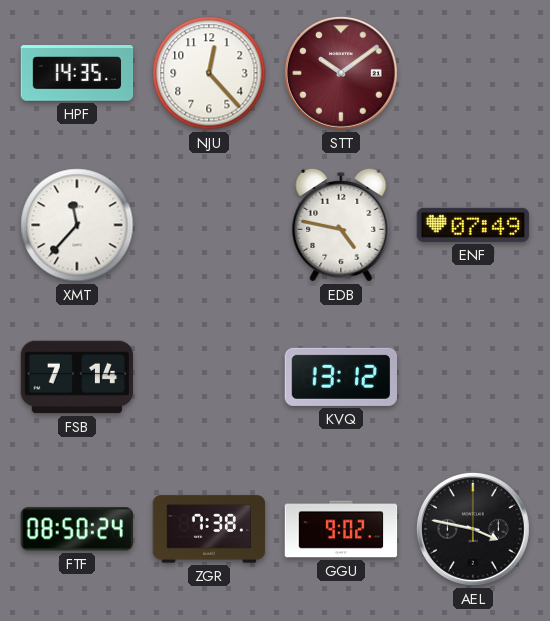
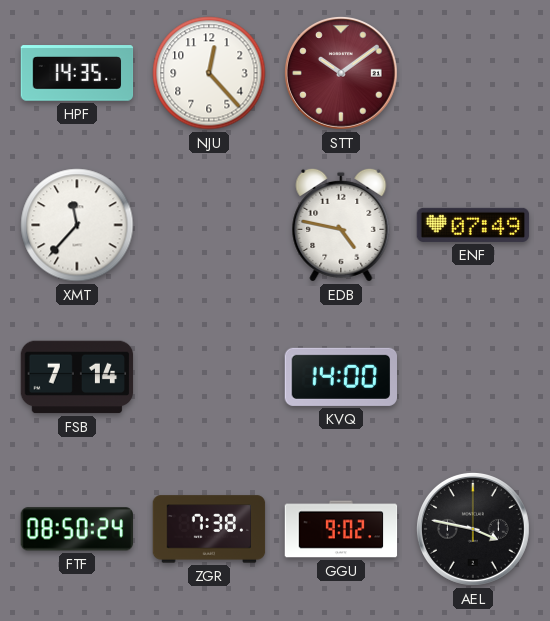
KVQ: 13:12 -> 14:00
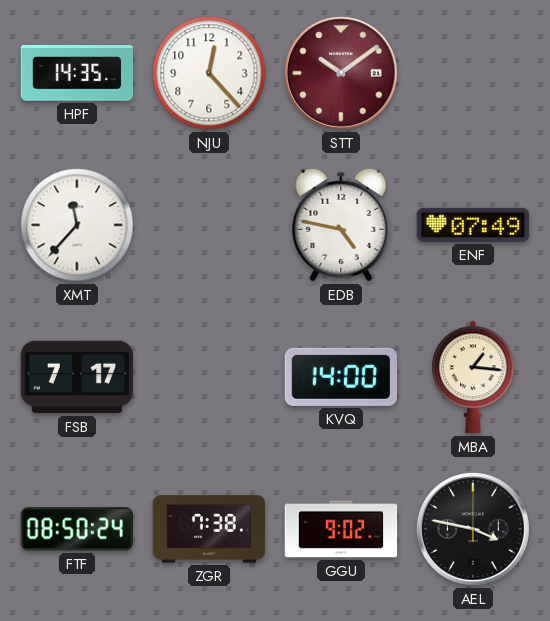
FSB: 7:14 -> 7:17
MBA: none -> 1:16
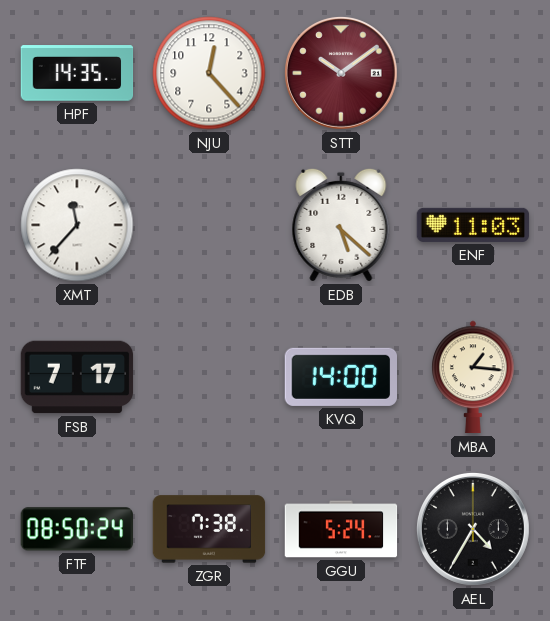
EDB: 4:47 -> 5:22
ENF: 07:49 -> 11:03
GGU: 9:02 -> 5:24
AEL: 3:47 -> 4:35
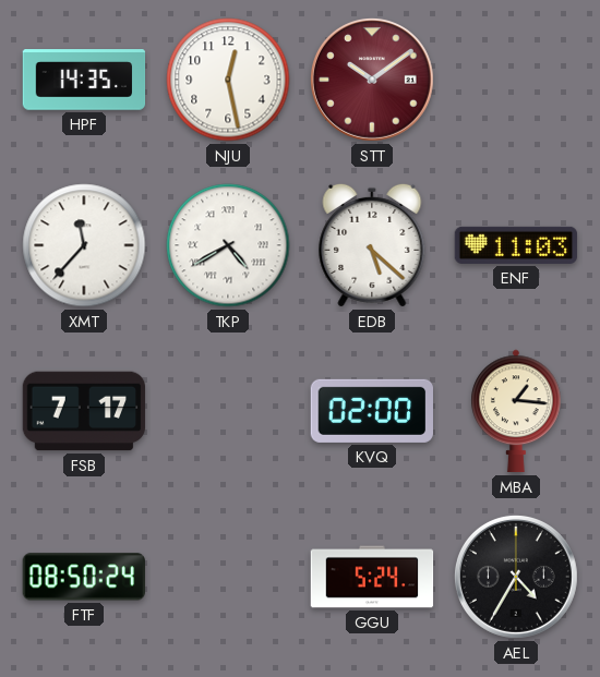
NJU: 12:23 -> 12:28
TKP: none -> 4:40
KVQ: 14:00 -> 02:00
ZGR: 7:38 -> none
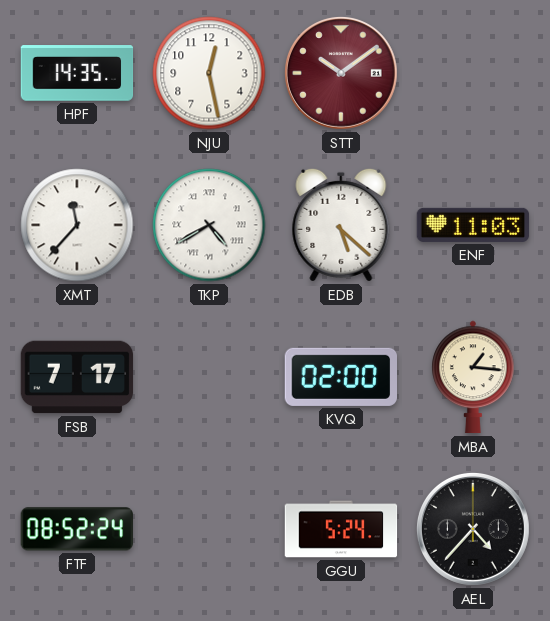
FTF: 08:50 -> 08:52
AEL: 4:35 -> 4:37
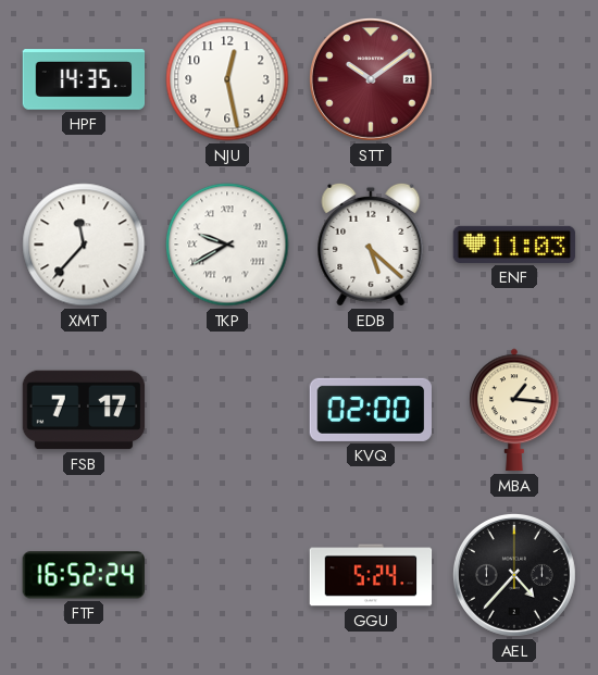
TKP: 4:40 -> 9:40
FTF: 08:52 -> 16:52
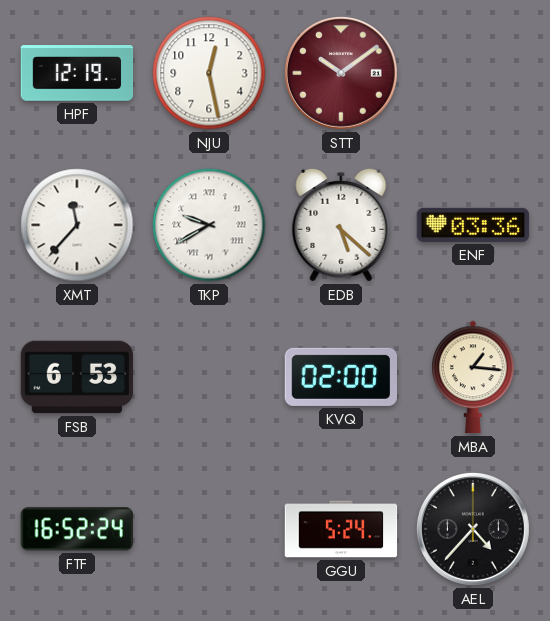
HPF: 14:35 -> 12:19
ENF: 11:03 -> 03:36
FSB: 7:17 -> 6:53
